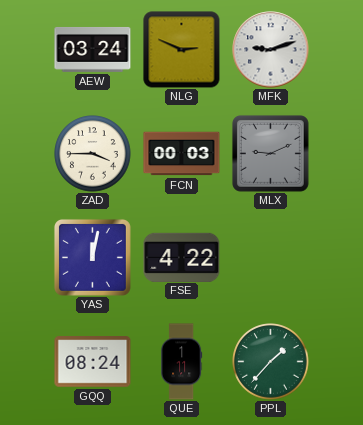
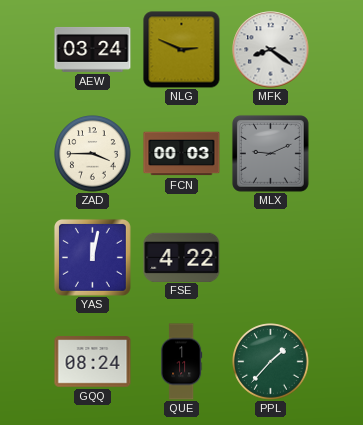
MFK: 9:12 -> 8:21
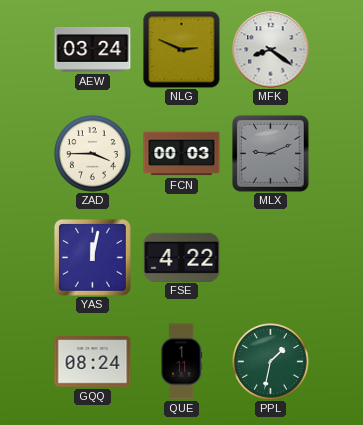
PPL: 1:37 -> 1:32
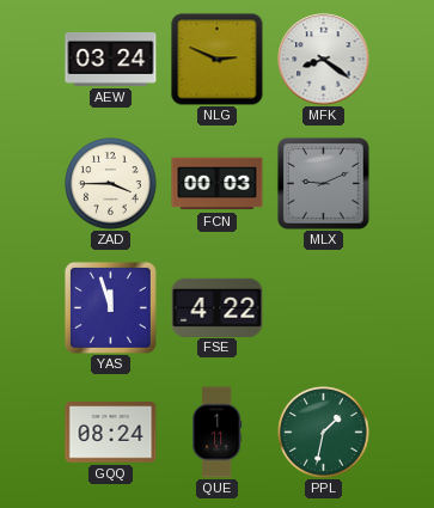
YAS: 12:02 -> 11:57
